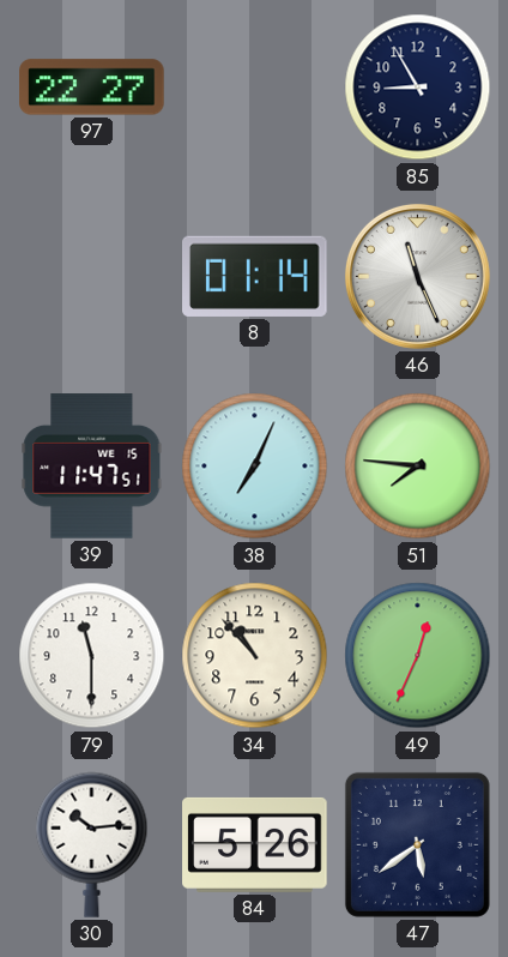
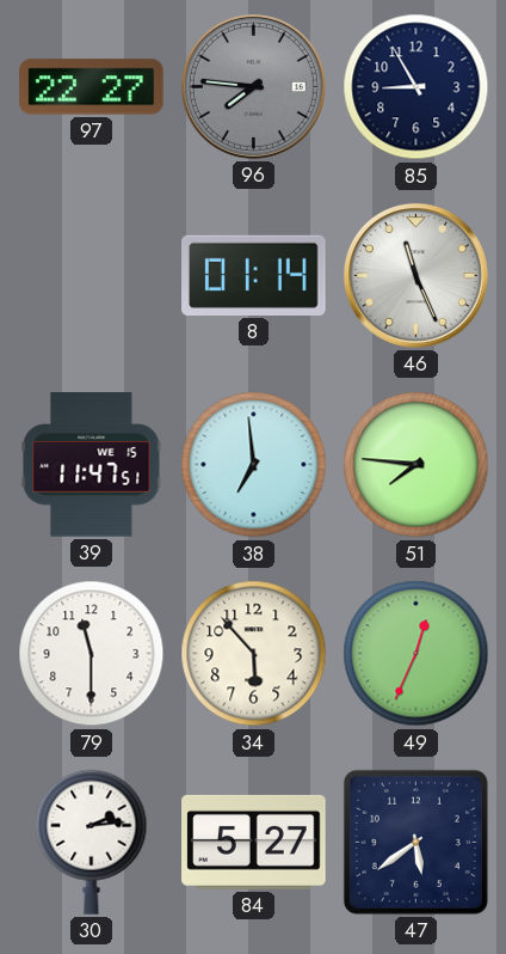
96: none -> 7:46
38: 7:04 -> 6:59
34: 10:53 -> 5:53
30: 10:14 -> 2:14
84: 5:26 -> 5:27
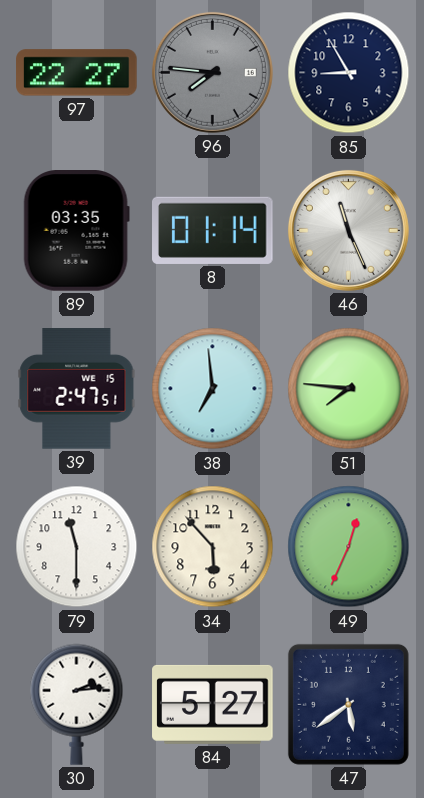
89: none -> 03:35
39: 11:47 -> 2:47
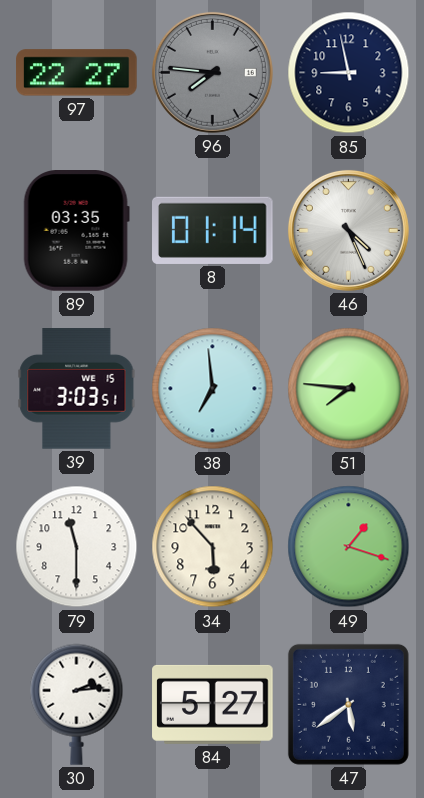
85: 8:55 -> 8:58
46: 11:26 -> 4:26
39: 2:47 -> 3:03
49: 12:34 -> 1:18
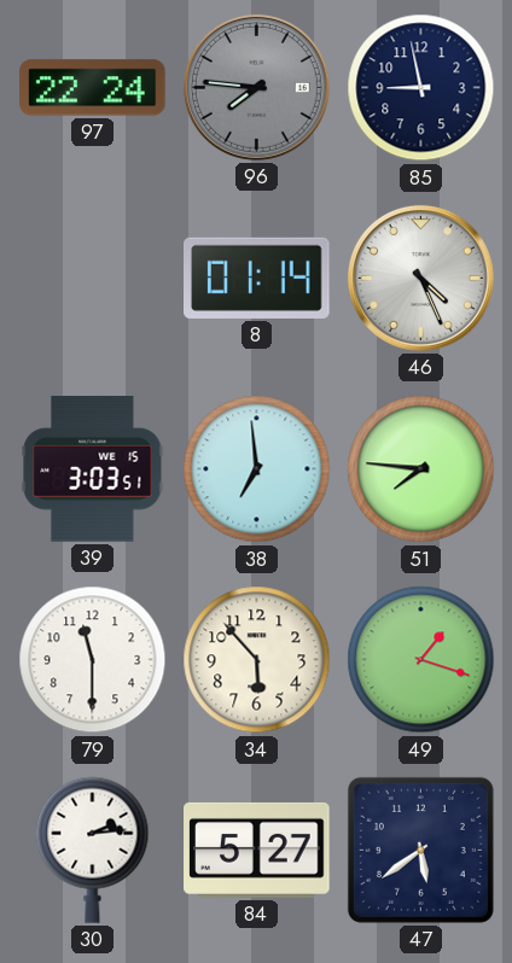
97: 22:27 -> 22:24
89: 03:35 -> none
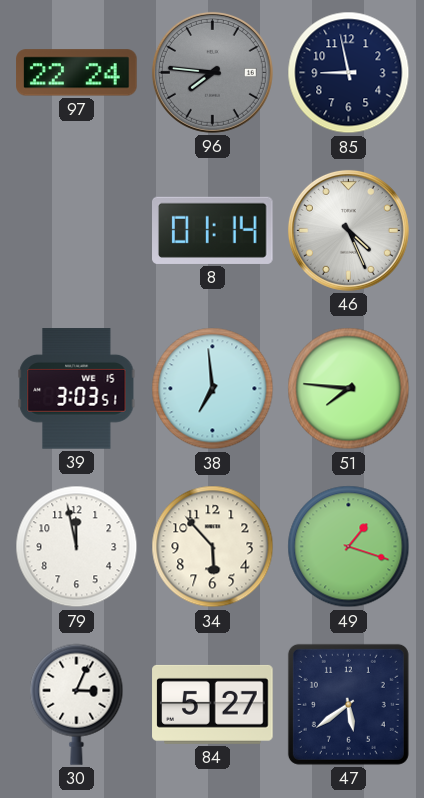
79: 11:30 -> 11:58
30: 2:14 -> 3:04
